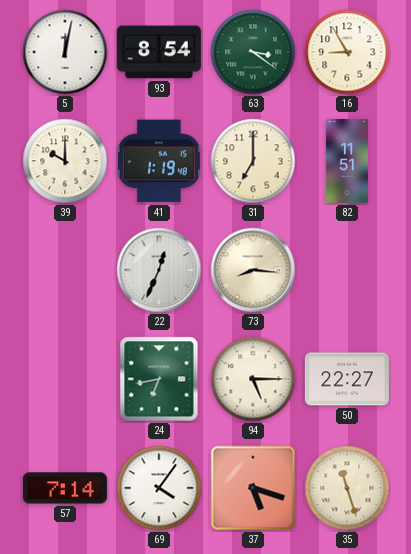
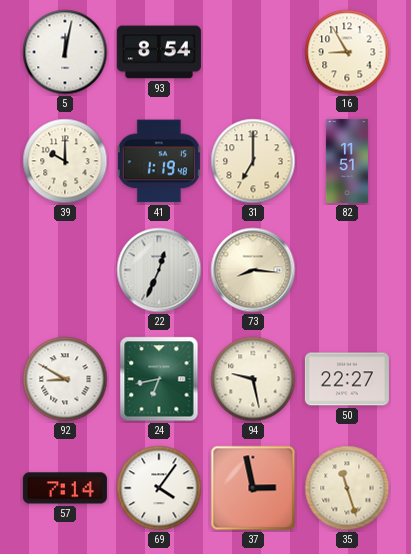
63: 3:21 -> none
92: none -> 8:50
94: 5:15 -> 9:28
37: 5:18 -> 2:58
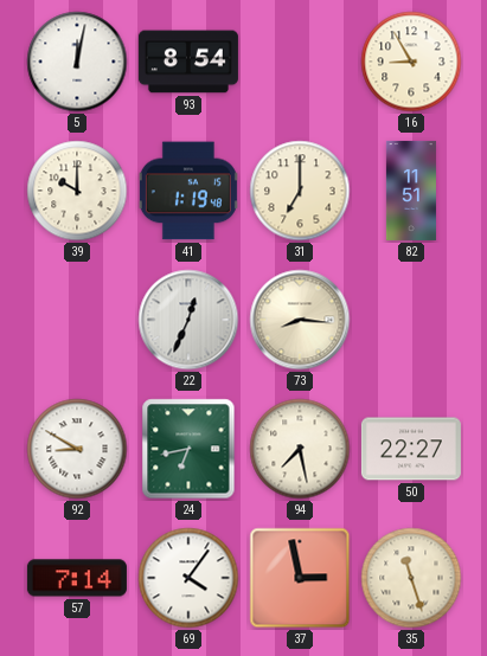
94: 9:28 -> 7:28
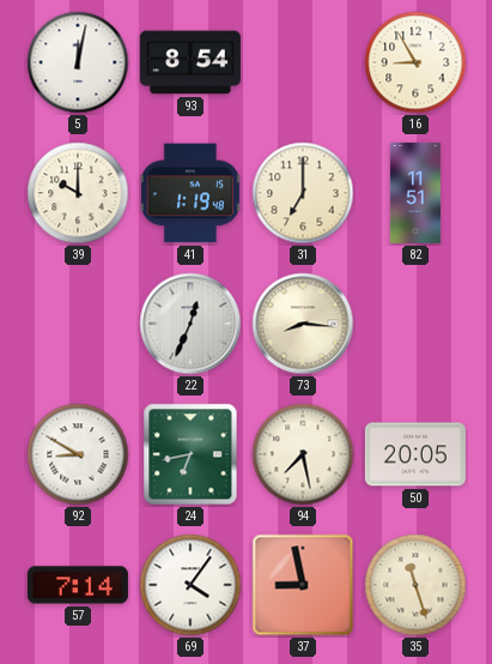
50: 22:27 -> 20:05
37: 2:58 -> 8:58
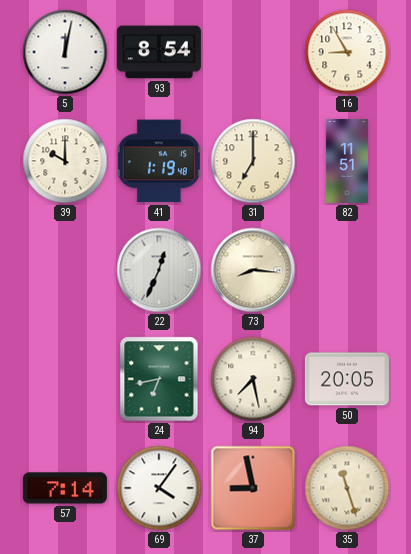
92: 8:50 -> none
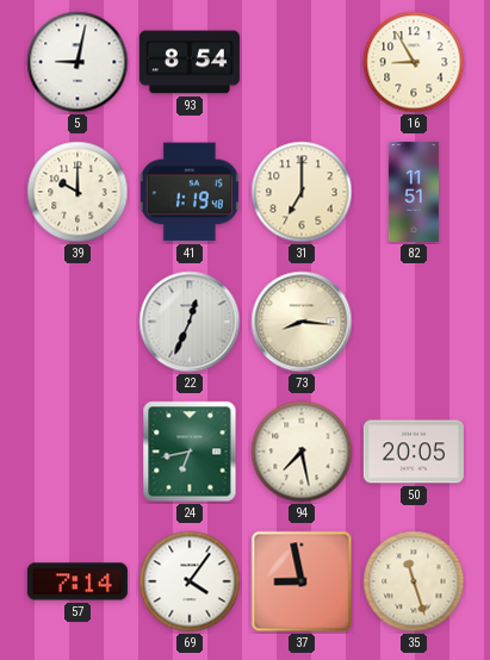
5: 12:02 -> 9:02
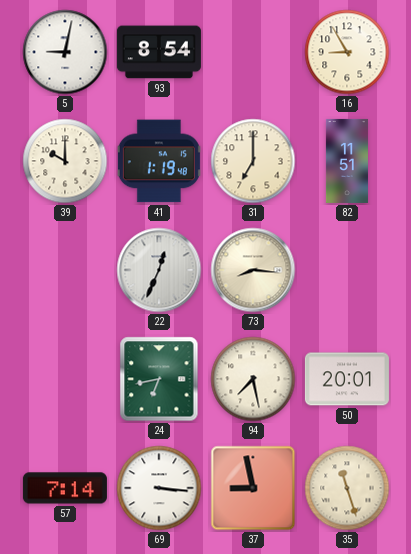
50: 20:05 -> 20:01
69: 4:06 -> 3:16
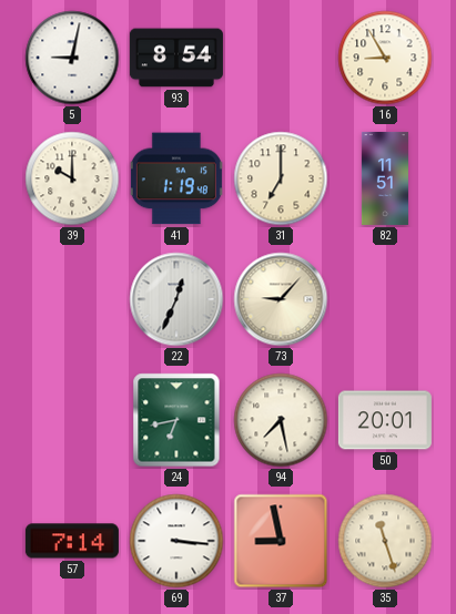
73: 8:16 -> 9:07
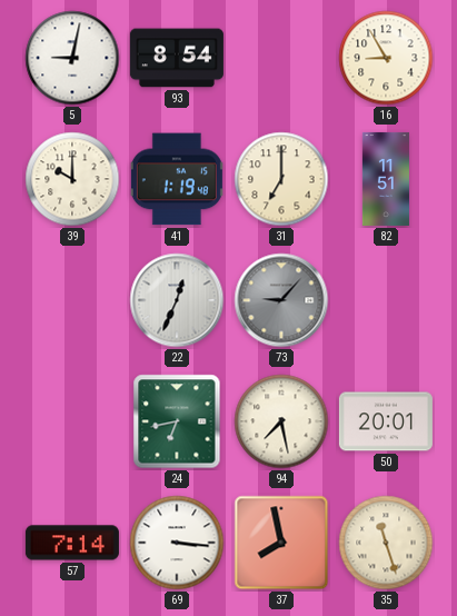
73 dial: cream -> grey
37: 8:58 -> 7:58
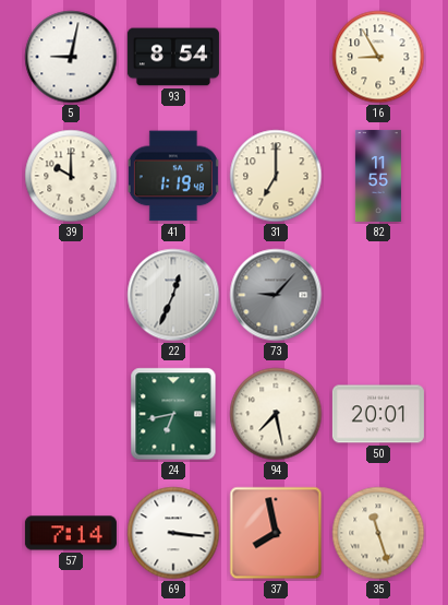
82: 11:51 -> 11:55
